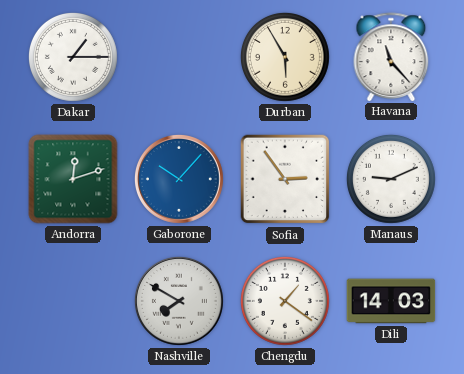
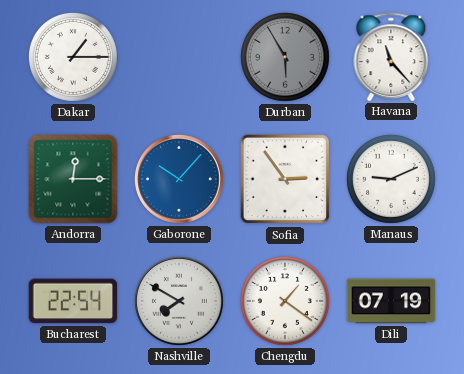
Durban dial: cream -> grey
Andorra: 12:12 -> 12:15
Bucharest: none -> 22:54
Dili: 14:03 -> 07:19
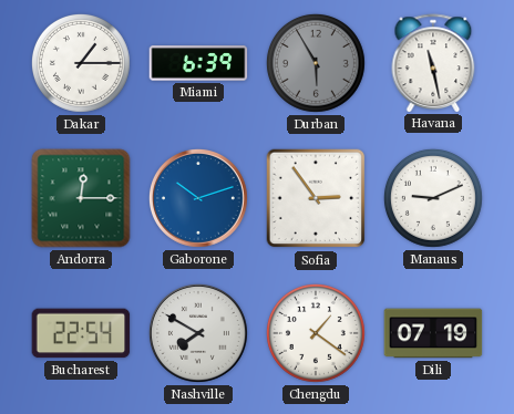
Miami: none -> 6:39
Havana: 11:23 -> 11:28
Gaborone: 10:07 -> 10:12
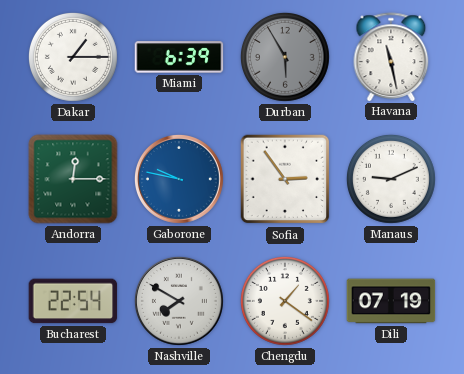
Gaborone: 10:12 -> 9:47
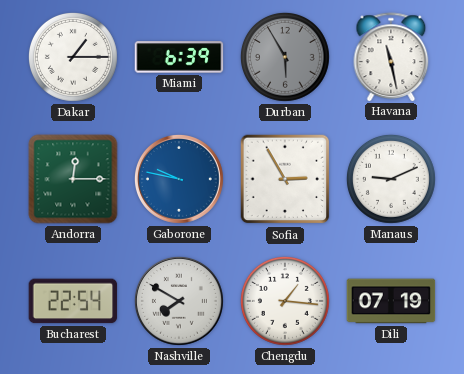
Sofia: 2:54 -> 2:55
Chengdu: 1:21 -> 1:16
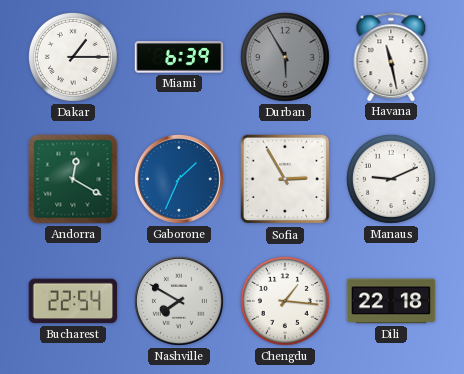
Andorra: 12:15 -> 12:20
Gaborone: 9:47 -> 1:34
Dili: 07:19 -> 22:18
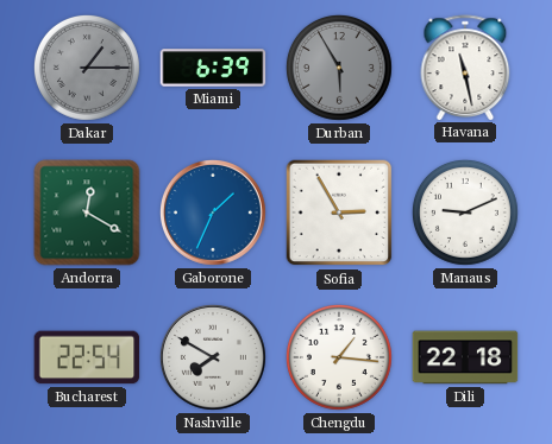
Dakar dial: white -> grey
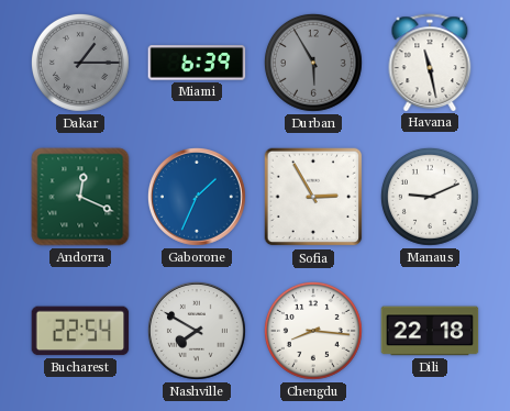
Andorra: 12:20 -> 12:19
Chengdu: 1:16 -> 8:16
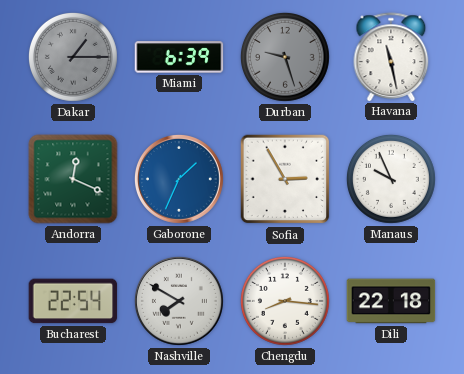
Durban: 5:55 -> 9:27
Manaus: 9:11 -> 9:56
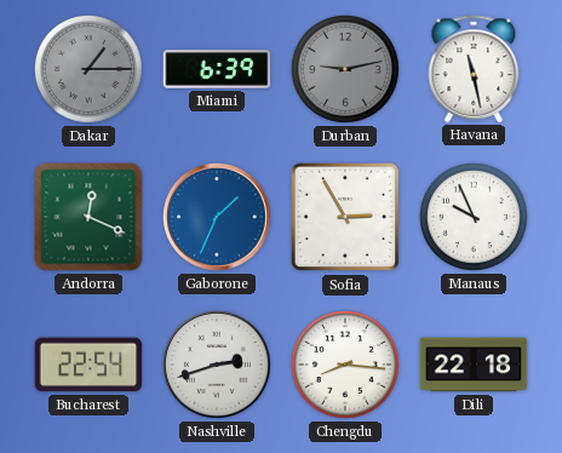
Durban: 9:27 -> 9:13
Nashville: 7:50 -> 2:42
